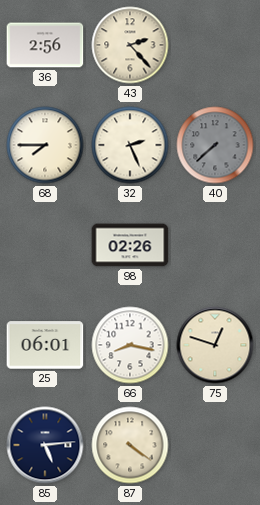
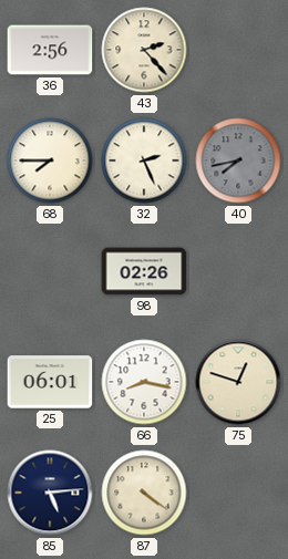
40: 7:38 -> 7:43
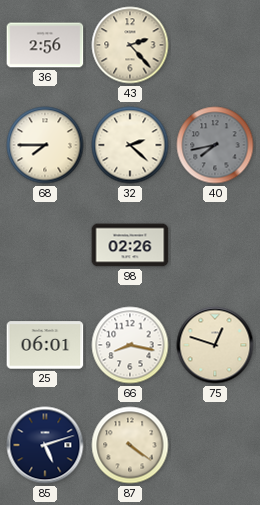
32: 2:26 -> 2:22
85: 5:14 -> 5:12
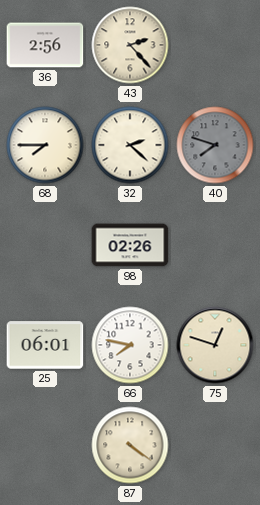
40: 7:43 -> 7:48
66: 8:17 -> 7:47
85: 5:12 -> none
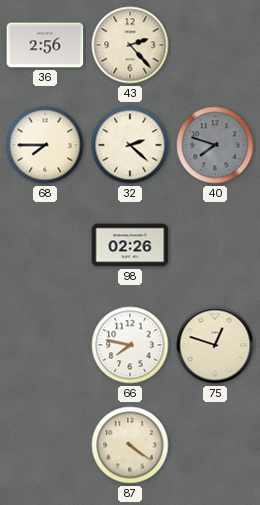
25: 06:01 -> none
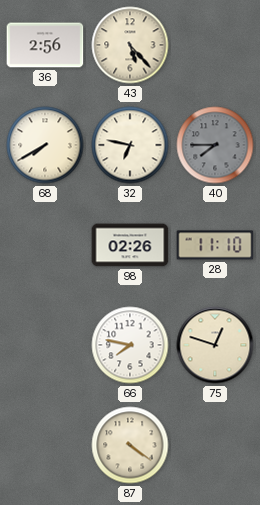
43: 2:23 -> 5:23
68: 7:45 -> 7:40
32: 2:22 -> 6:47
40: 7:48 -> 7:45
28: none -> 11:10
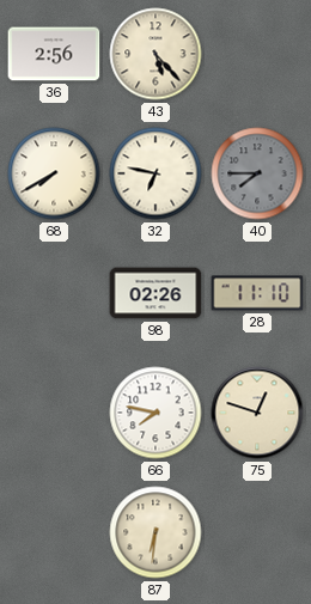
87: 4:21 -> 6:31
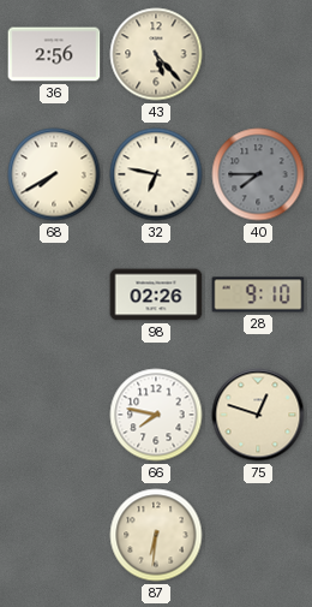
28: 11:10 -> 9:10
